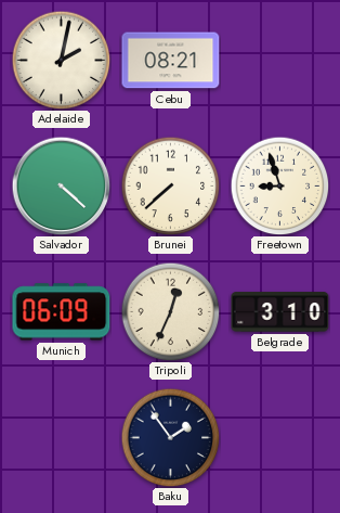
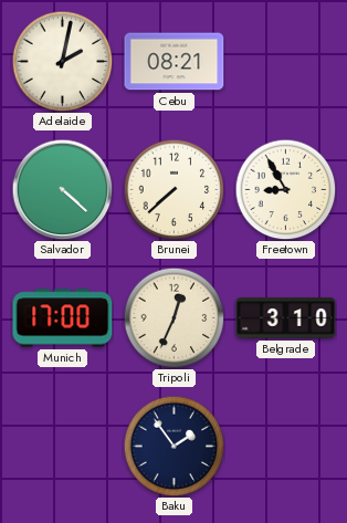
Freetown: 8:57 -> 8:55
Munich: 06:09 -> 17:00
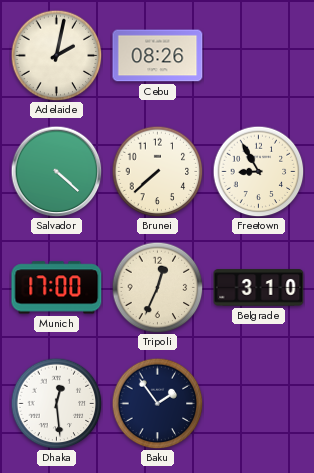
Cebu: 08:21 -> 08:26
Dhaka: none -> 12:29
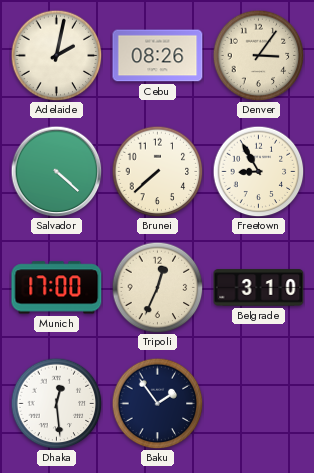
Denver: none -> 3:06
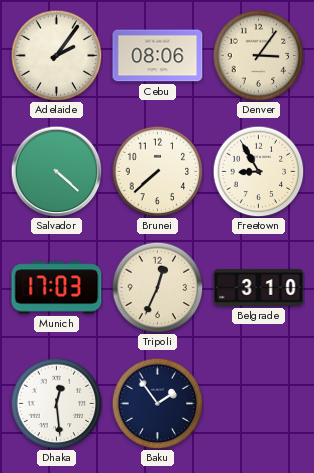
Adelaide: 2:02 -> 2:06
Cebu: 08:26 -> 08:06
Munich: 17:00 -> 17:03
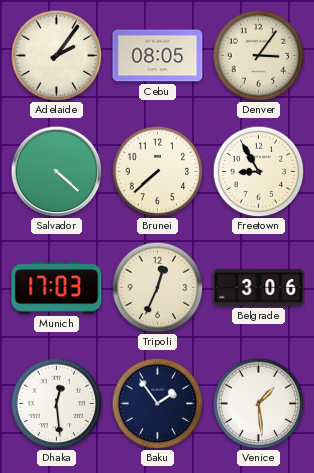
Cebu: 08:06 -> 08:05
Belgrade: 3:10 -> 3:06
Venice: none -> 1:29
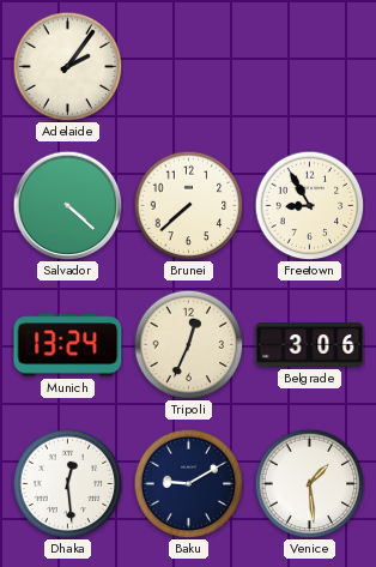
Cebu: 08:05 -> none
Denver: 3:06 -> none
Munich: 17:03 -> 13:24
Baku: 1:54 -> 9:10
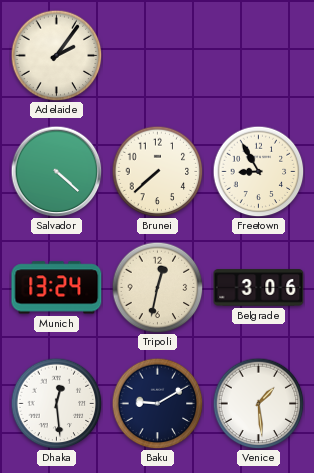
Tripoli: 12:34 -> 12:32
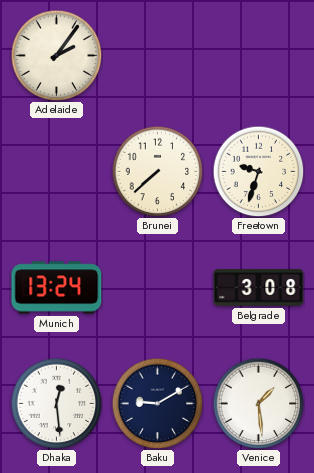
Salvador: 4:22 -> none
Freetown: 8:55 -> 9:33
Tripoli: 12:32 -> none
Belgrade: 3:06 -> 3:08
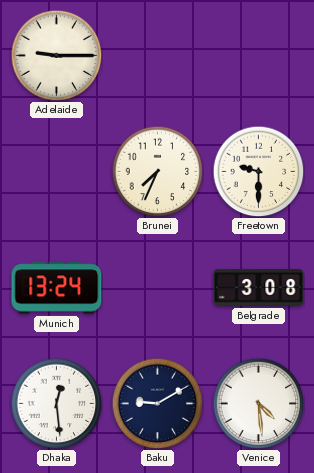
Adelaide: 2:06 -> 9:15
Brunei: 7:38 -> 7:34
Freetown: 9:33 -> 9:30
Venice: 1:29 -> 4:29
